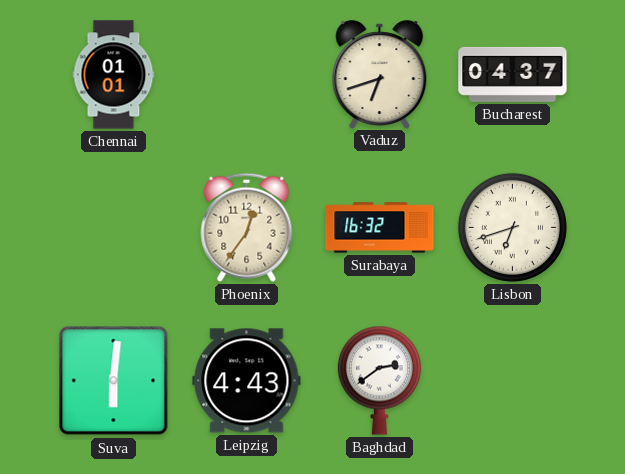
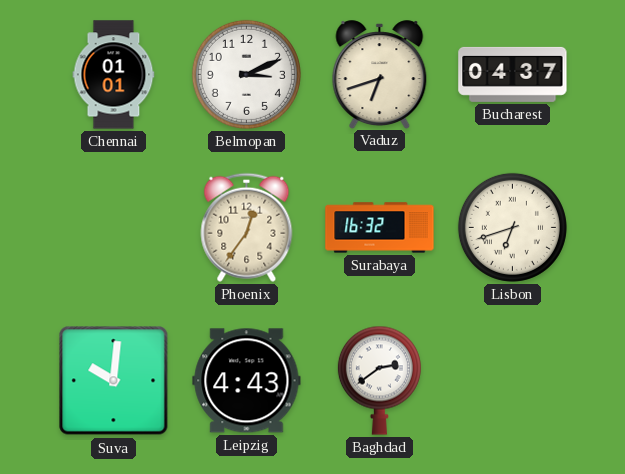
Belmopan: none -> 3:11
Suva: 6:01 -> 10:01
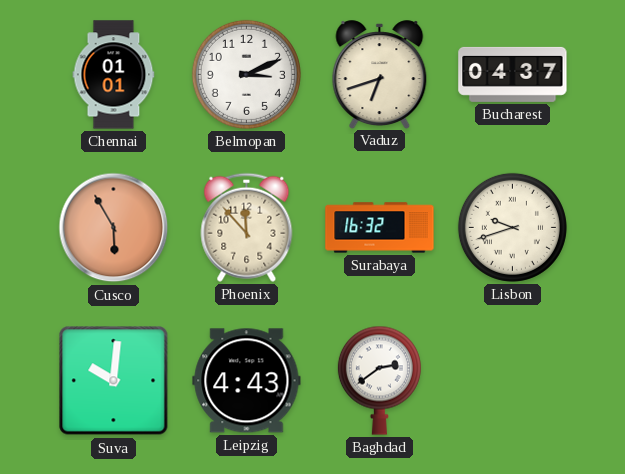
Cusco: none -> 5:55
Phoenix: 12:36 -> 11:53
Lisbon: 6:42 -> 9:42
